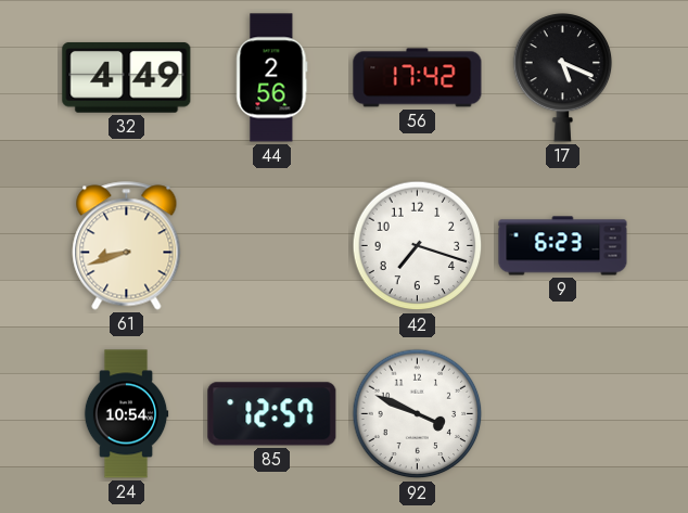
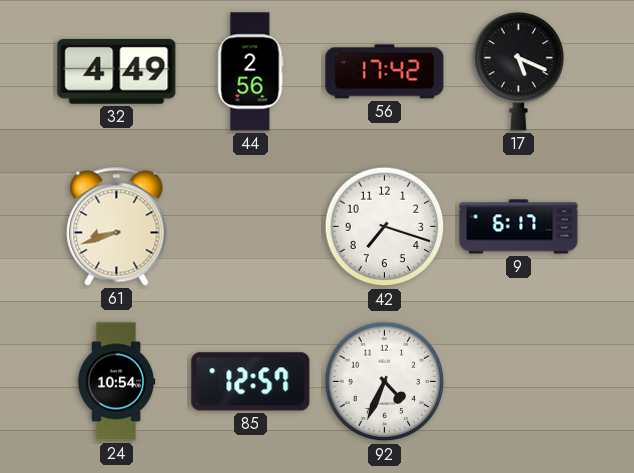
9: 6:23 -> 6:17
92: 3:49 -> 4:34
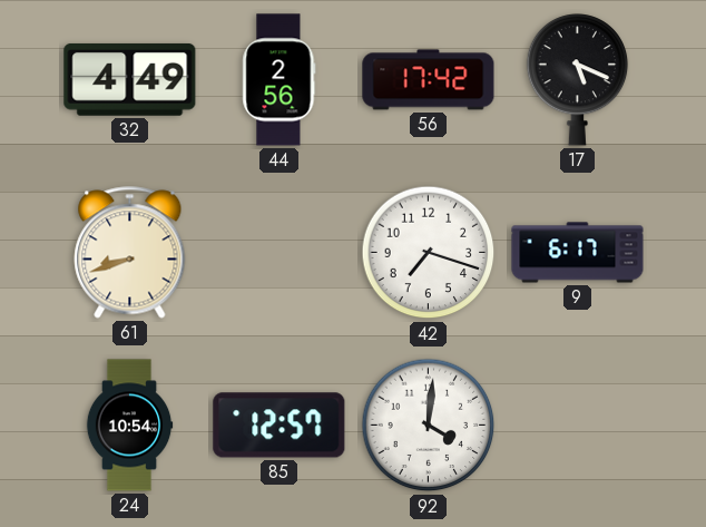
92: 4:34 -> 4:01
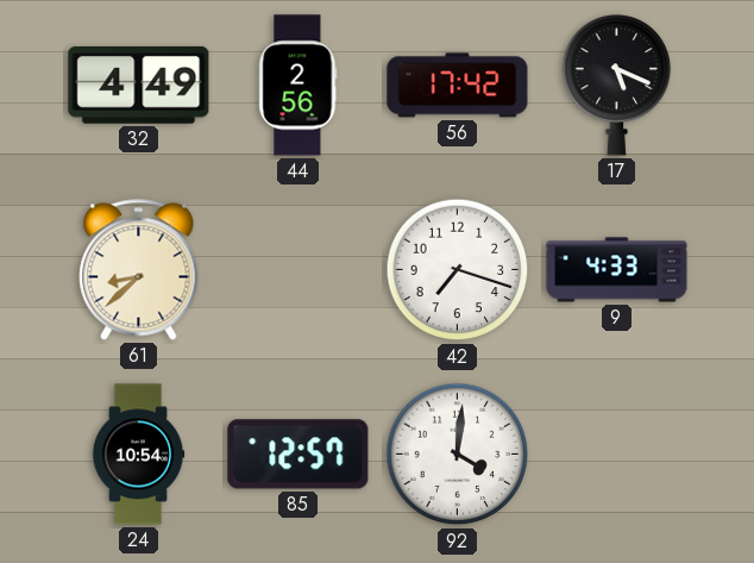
61: 8:42 -> 8:38
9: 6:17 -> 4:33
